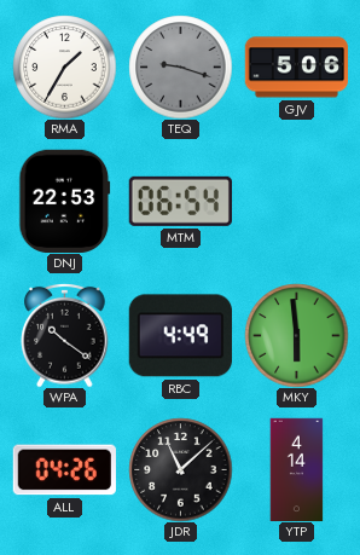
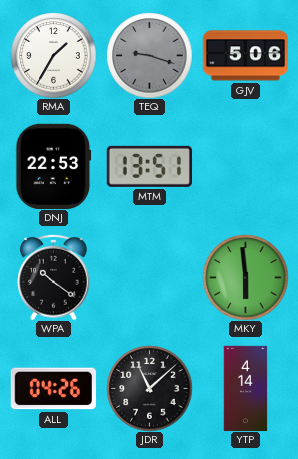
MTM: 06:54 -> 13:51
RBC: 4:49 -> none
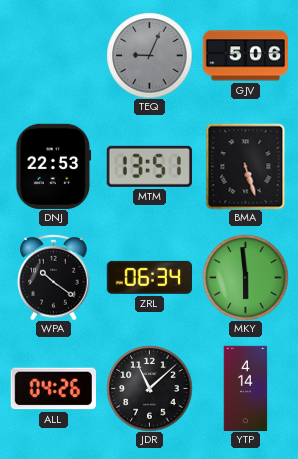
RMA: 1:35 -> none
TEQ: 9:18 -> 9:04
BMA: none -> 5:27
ZRL: none -> 06:34
